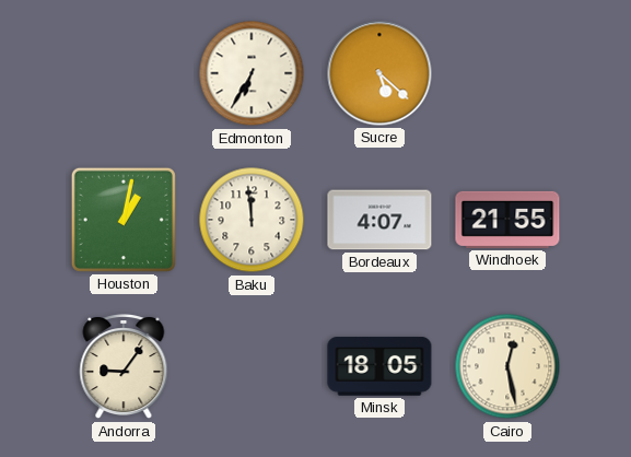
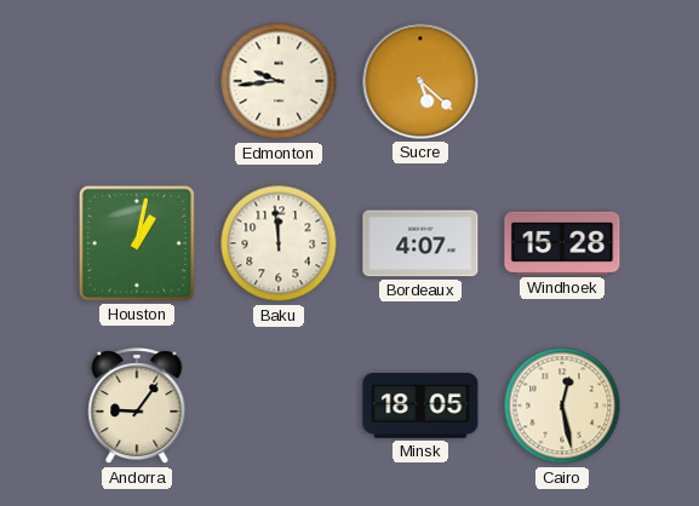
Edmonton: 6:35 -> 9:44
Windhoek: 21:55 -> 15:28
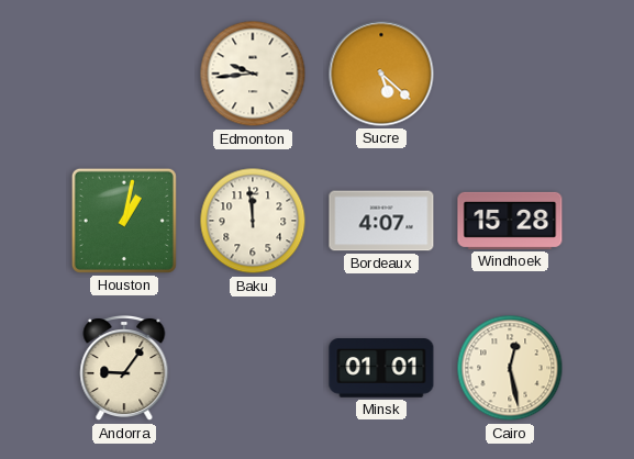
Minsk: 18:05 -> 01:01
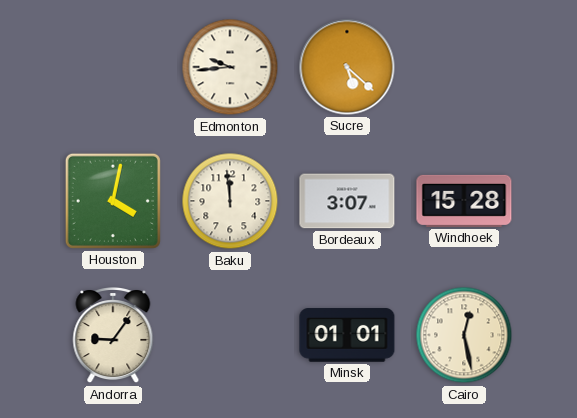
Houston: 1:02 -> 4:02
Bordeaux: 4:07 -> 3:07
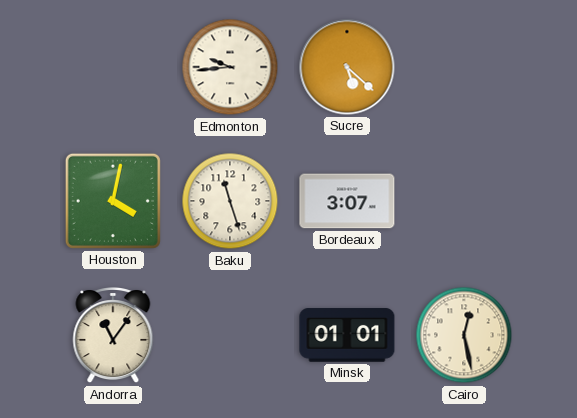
Baku: 11:59 -> 11:27
Windhoek: 15:28 -> none
Andorra: 9:06 -> 11:06
